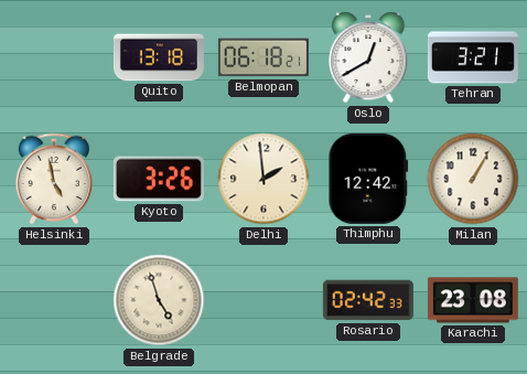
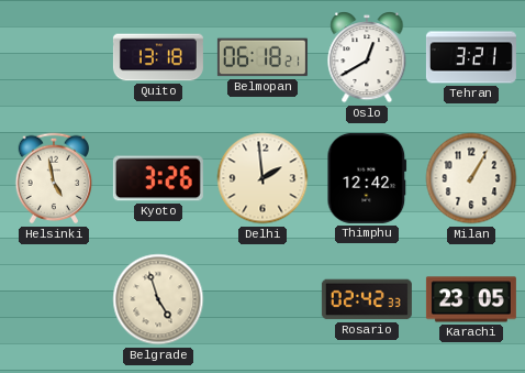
Karachi: 23:08 -> 23:05
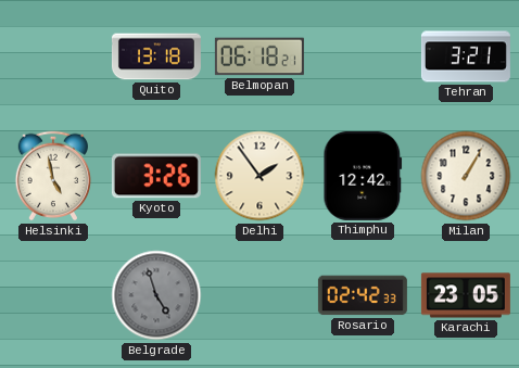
Oslo: 12:40 -> none
Delhi: 1:59 -> 1:54
Belgrade dial: cream -> grey
